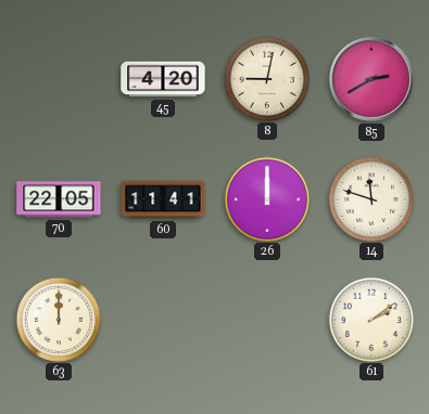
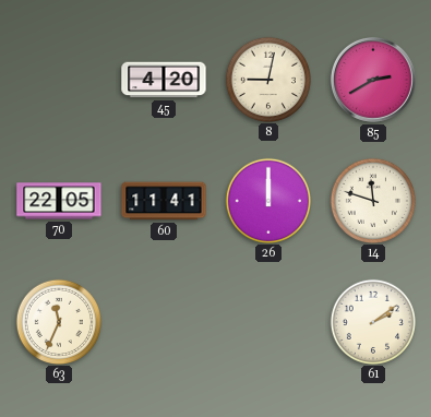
63: 12:00 -> 11:34
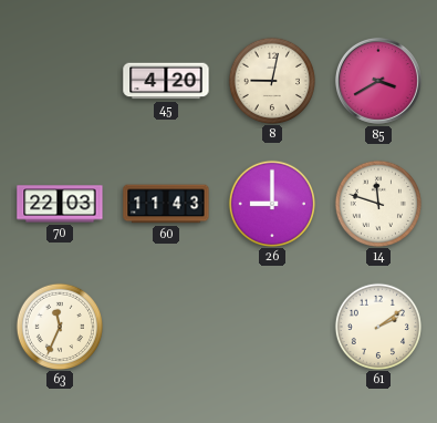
85: 2:40 -> 3:40
70: 22:05 -> 22:03
60: 11:41 -> 11:43
26: 12:00 -> 9:00
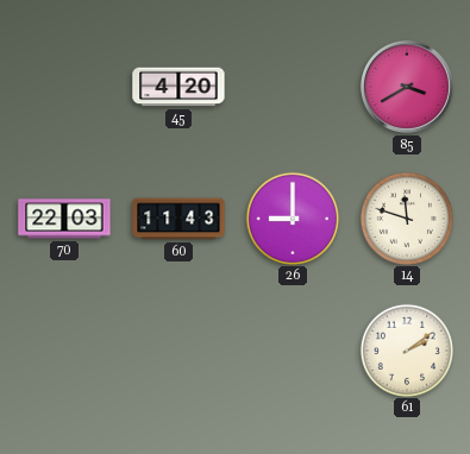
8: 9:02 -> none
63: 11:34 -> none
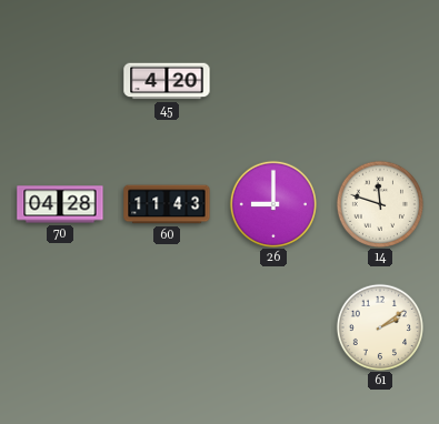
85: 3:40 -> none
70: 22:03 -> 04:28
